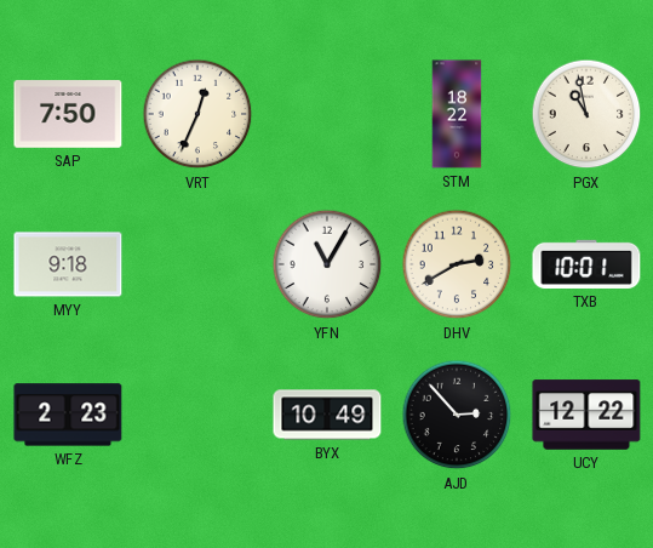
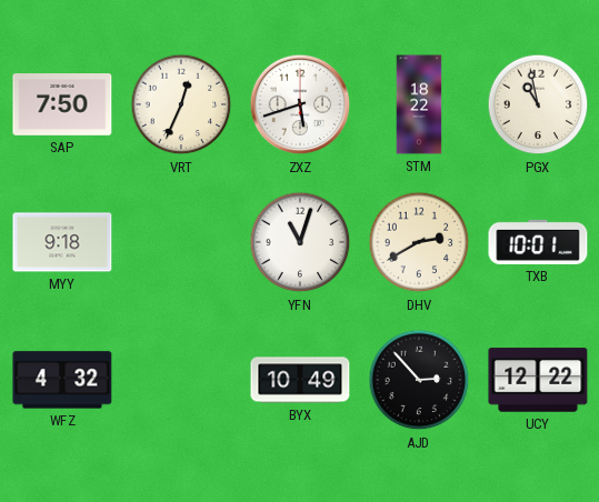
ZXZ: none -> 5:42
YFN: 11:05 -> 11:03
WFZ: 2:23 -> 4:32
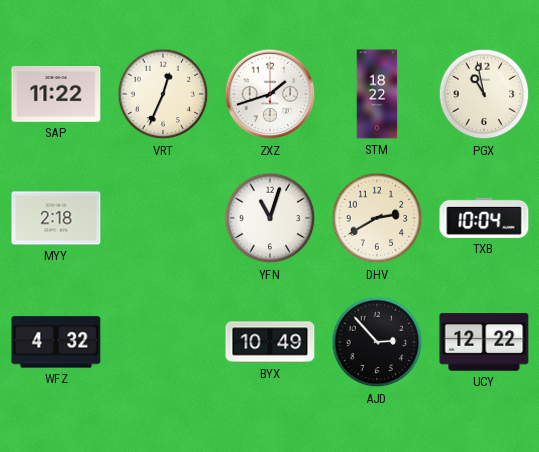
SAP: 7:50 -> 11:22
ZXZ: 5:42 -> 1:42
MYY: 9:18 -> 2:18
TXB: 10:01 -> 10:04
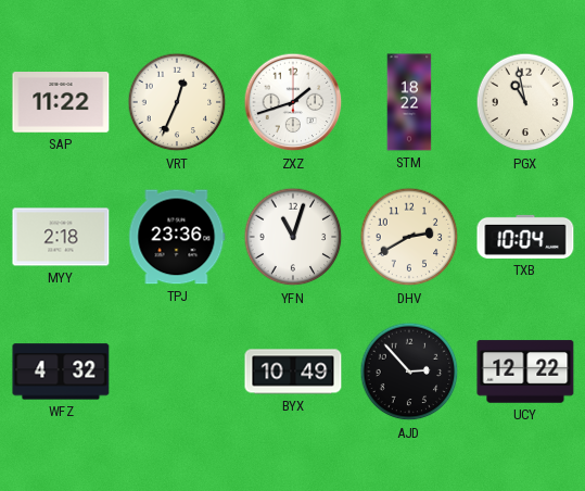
TPJ: none -> 23:36
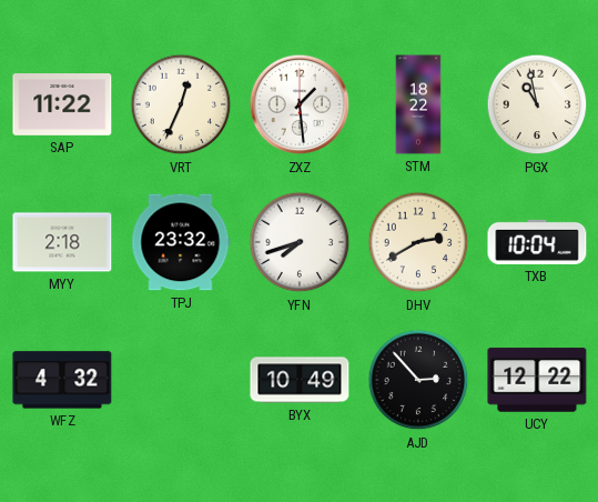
ZXZ: 1:42 -> 1:29
TPJ: 23:36 -> 23:32
YFN: 11:03 -> 7:42
